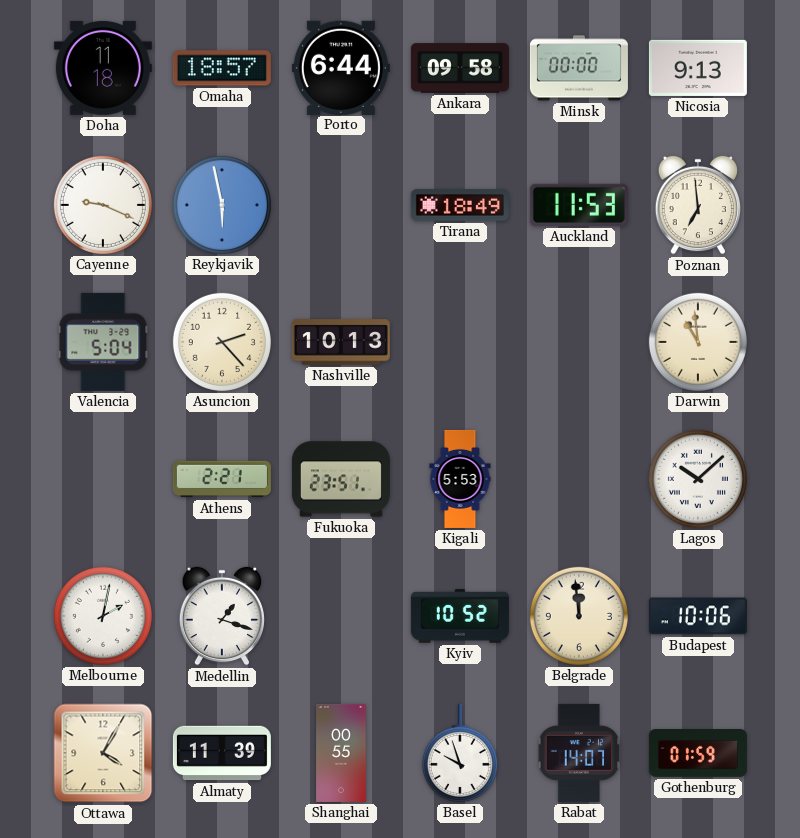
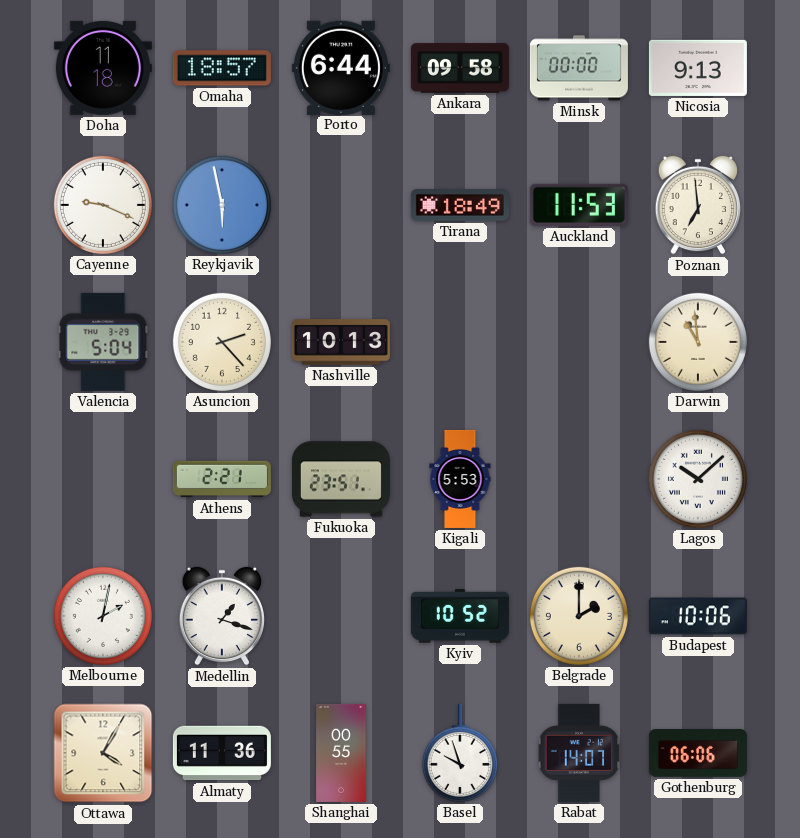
Belgrade: 11:59 -> 2:00
Almaty: 11:39 -> 11:36
Gothenburg: 01:59 -> 06:06
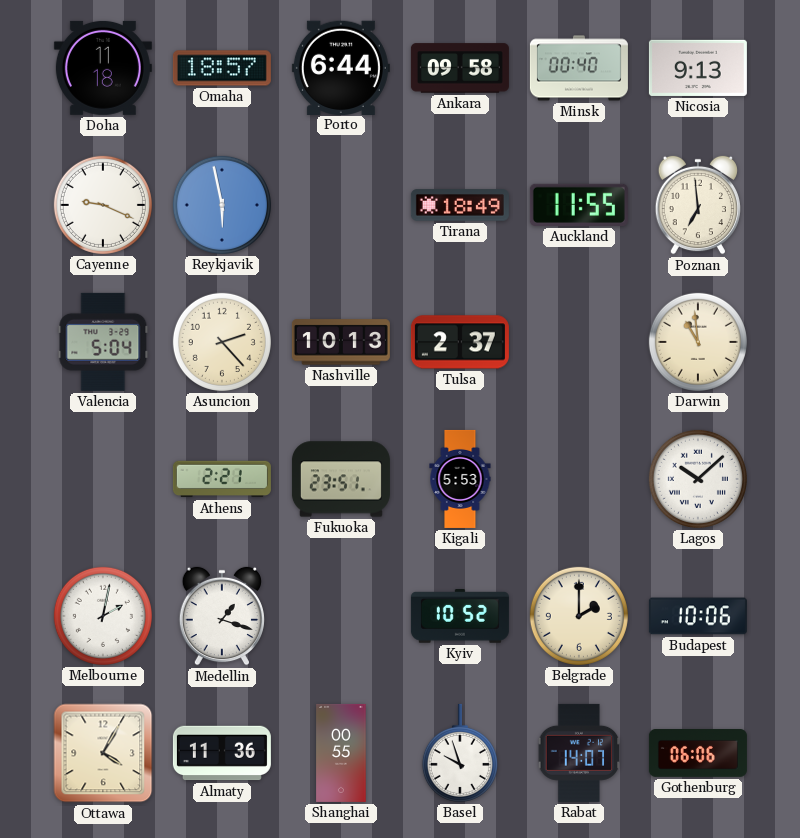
Minsk: 00:00 -> 00:40
Auckland: 11:53 -> 11:55
Tulsa: none -> 2:37
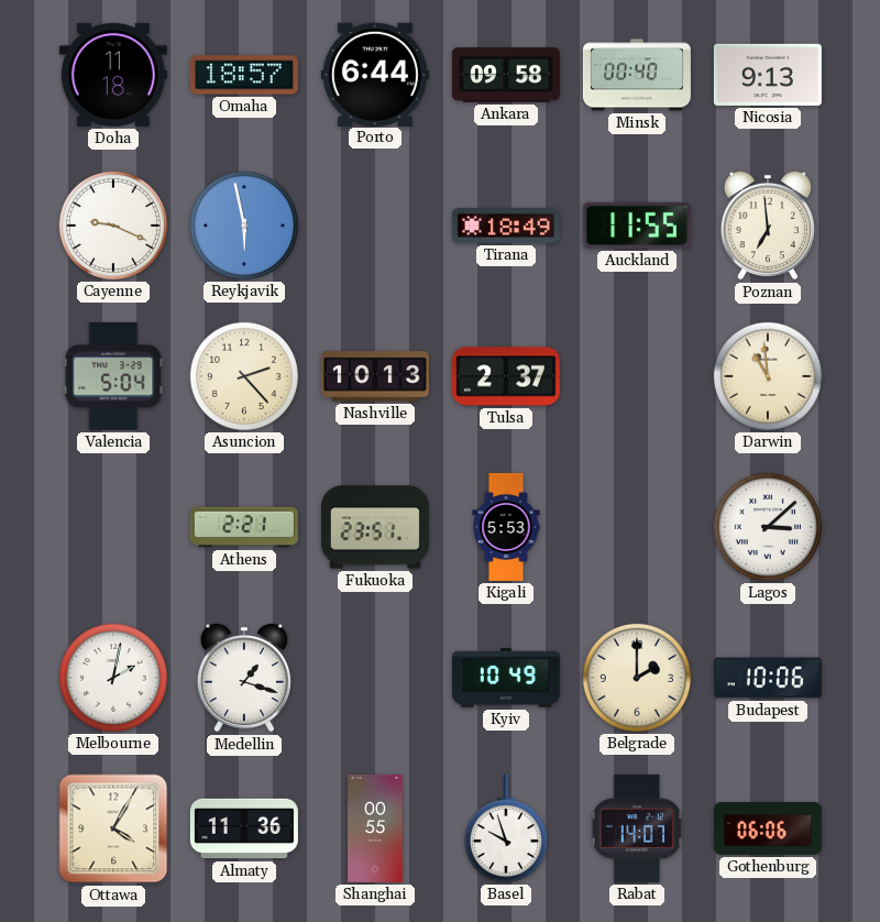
Lagos: 10:08 -> 3:08
Kyiv: 10:52 -> 10:49
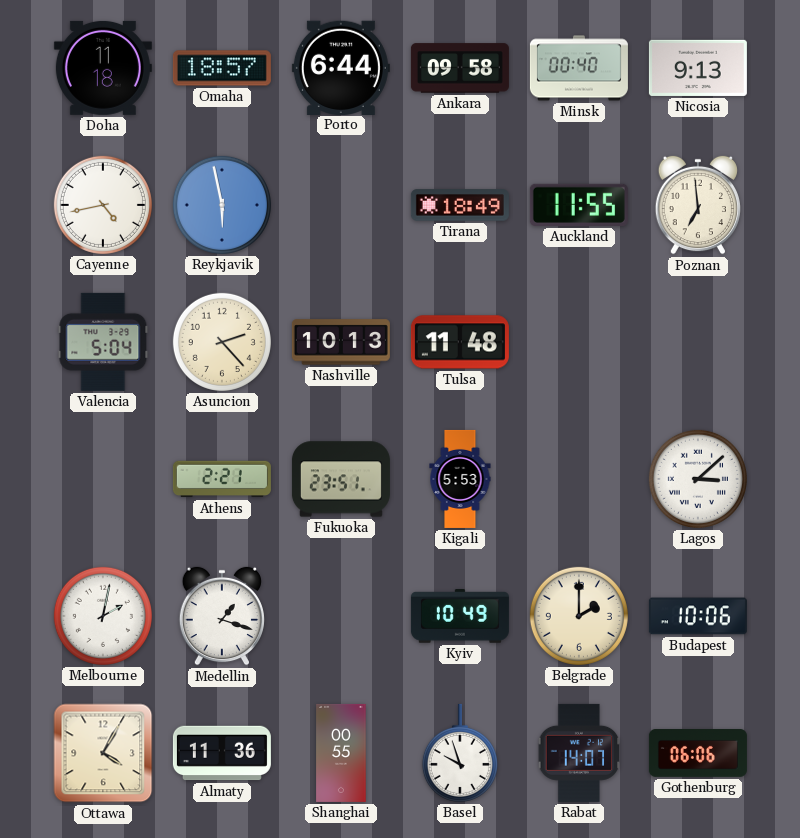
Cayenne: 9:19 -> 4:43
Tulsa: 2:37 -> 11:48
Darwin: 10:59 -> none
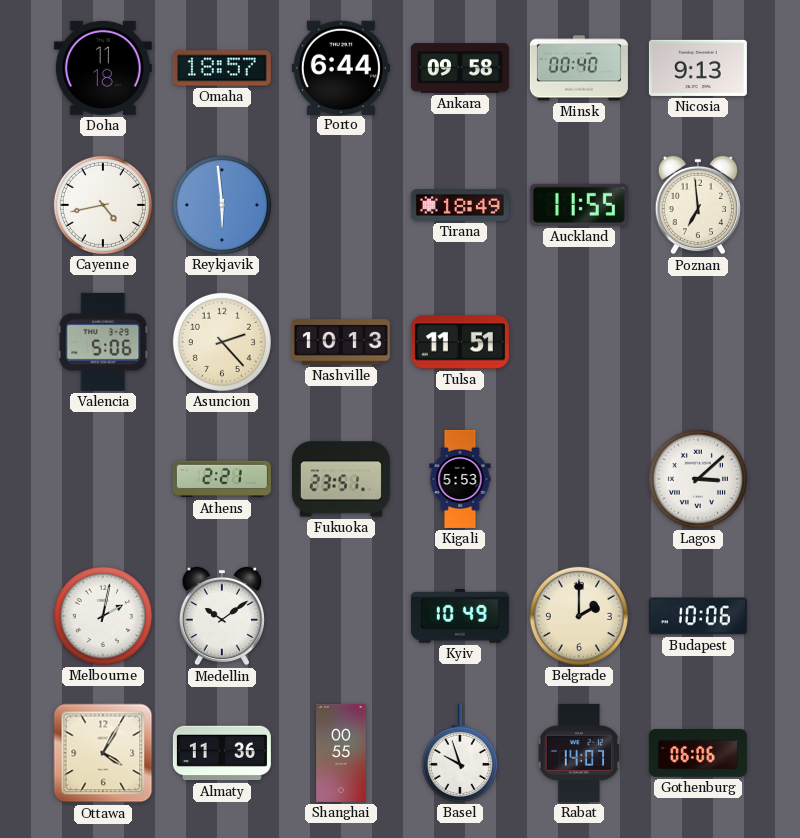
Reykjavik: 5:58 -> 5:59
Valencia: 5:04 -> 5:06
Tulsa: 11:48 -> 11:51
Medellin: 1:18 -> 10:09
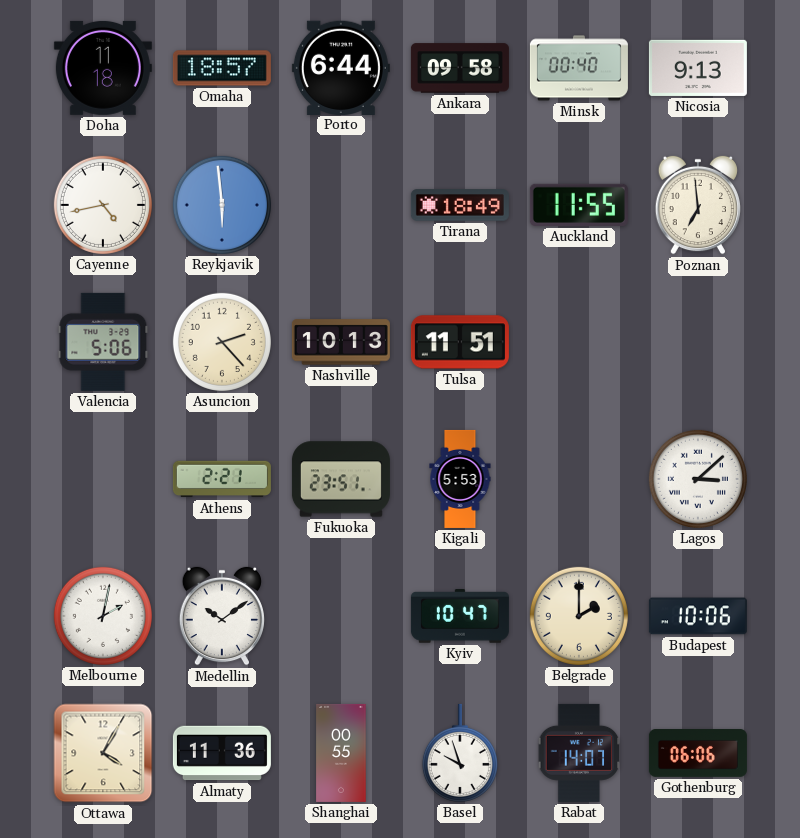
Kyiv: 10:49 -> 10:47
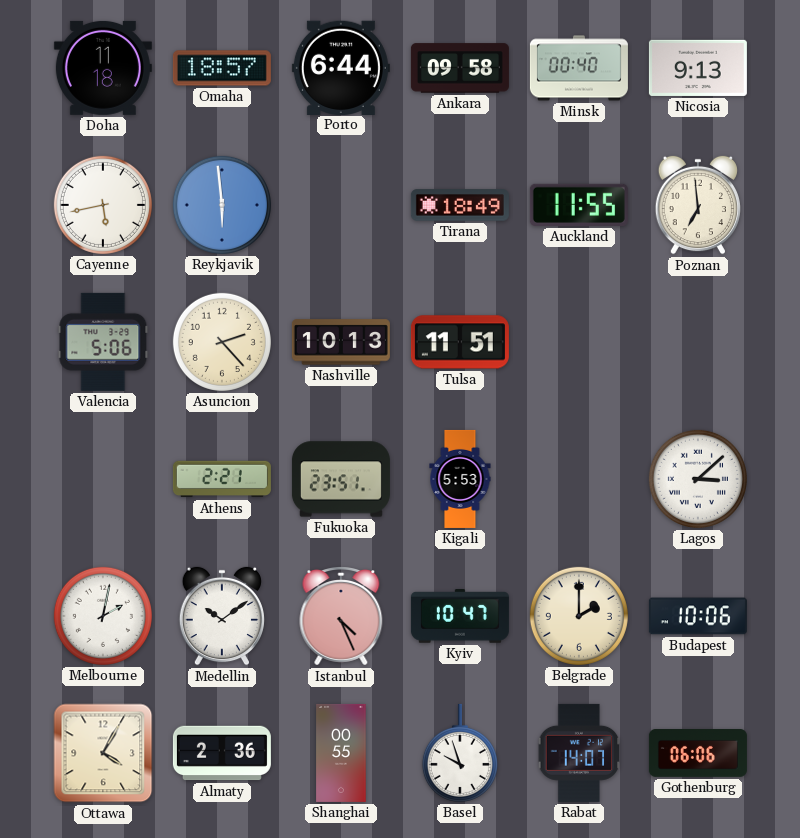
Cayenne: 4:43 -> 5:43
Istanbul: none -> 4:26
Almaty: 11:36 -> 2:36
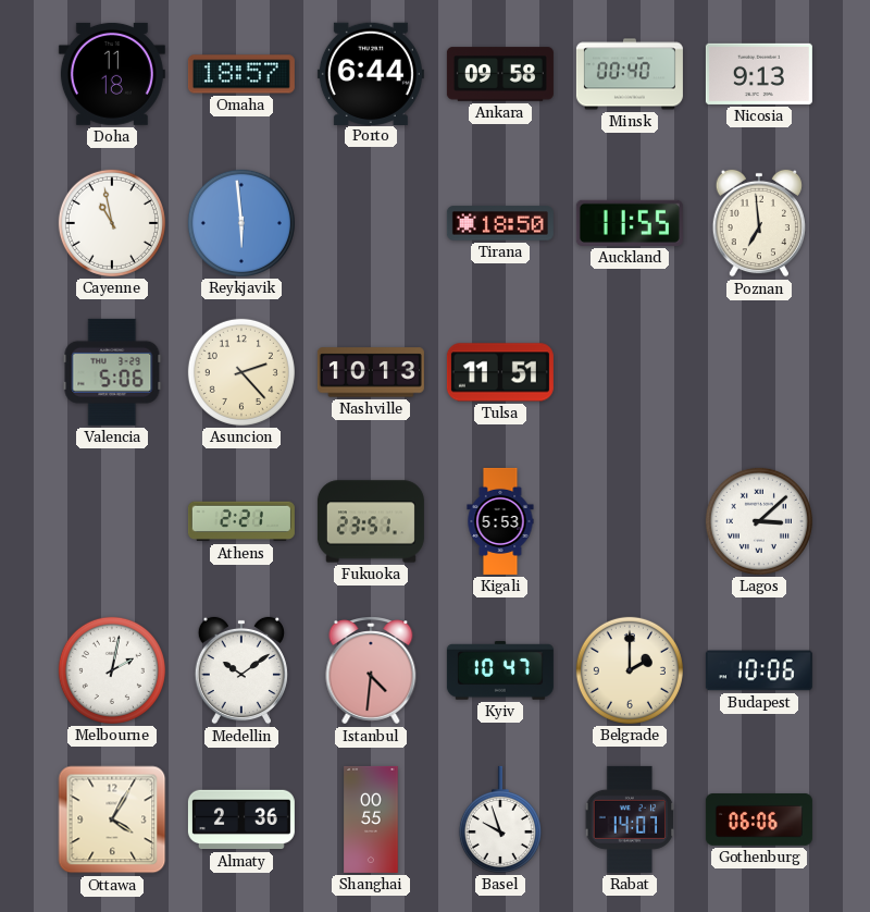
Cayenne: 5:43 -> 10:58
Tirana: 18:49 -> 18:50
Istanbul: 4:26 -> 4:31
